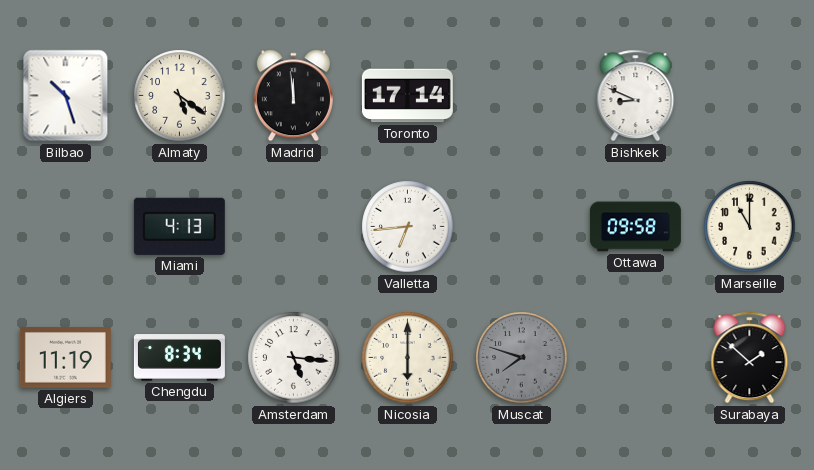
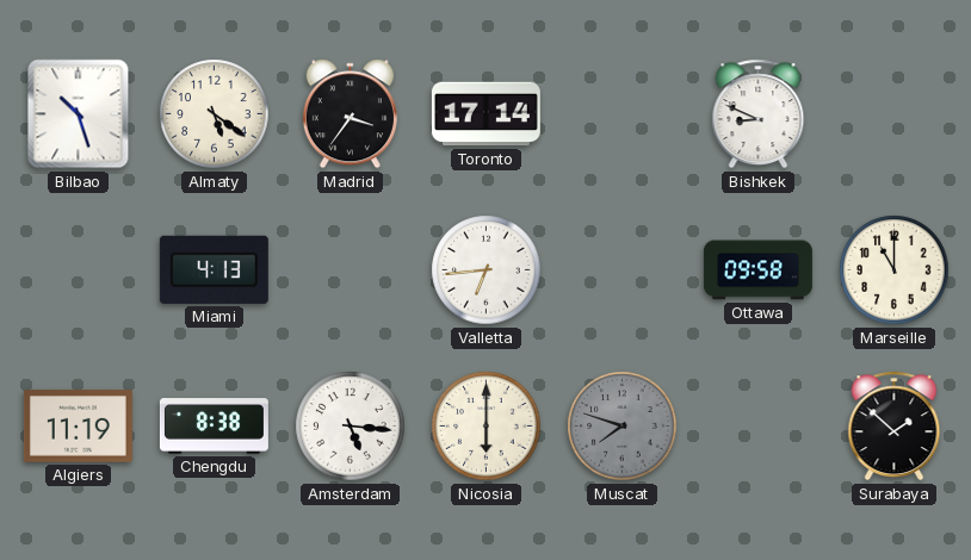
Madrid: 11:59 -> 3:36
Chengdu: 8:34 -> 8:38
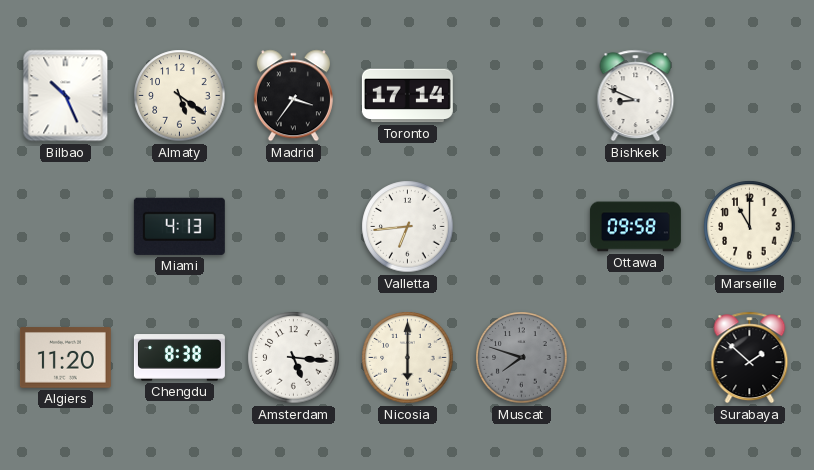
Bilbao: 10:27 -> 10:26
Algiers: 11:19 -> 11:20
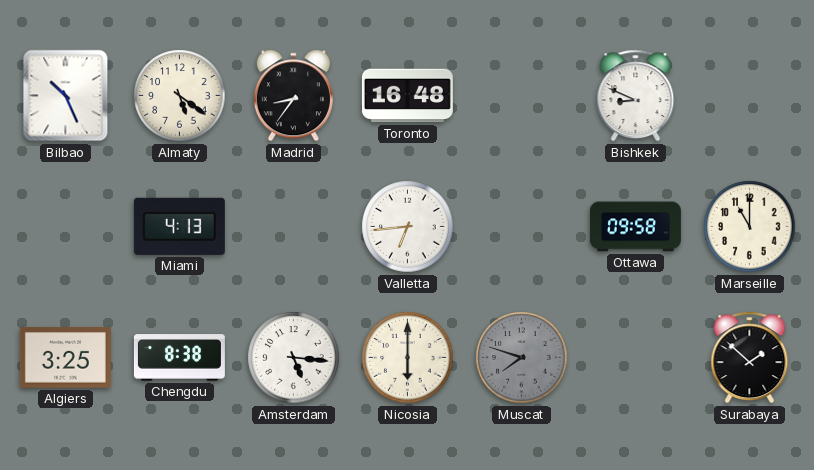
Madrid: 3:36 -> 8:36
Toronto: 17:14 -> 16:48
Algiers: 11:20 -> 3:25
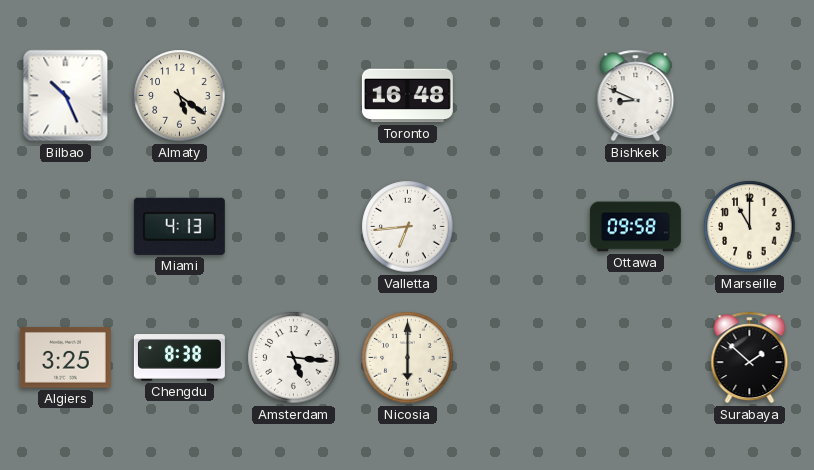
Madrid: 8:36 -> none
Muscat: 7:48 -> none
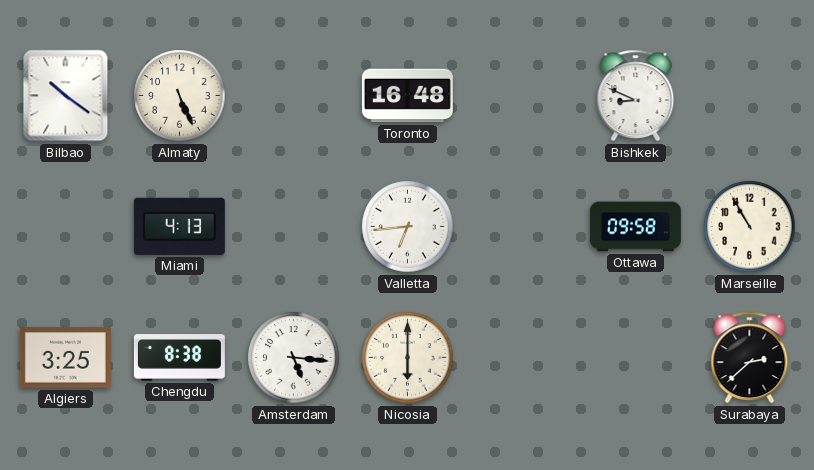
Bilbao: 10:26 -> 10:21
Almaty: 5:21 -> 5:26
Marseille: 11:00 -> 10:55
Surabaya: 1:52 -> 2:38
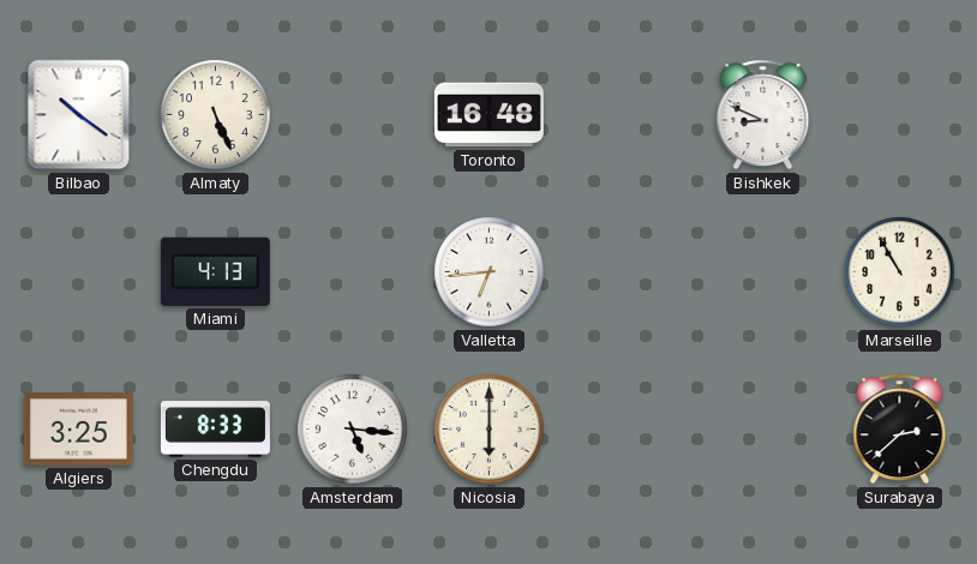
Ottawa: 09:58 -> none
Chengdu: 8:38 -> 8:33
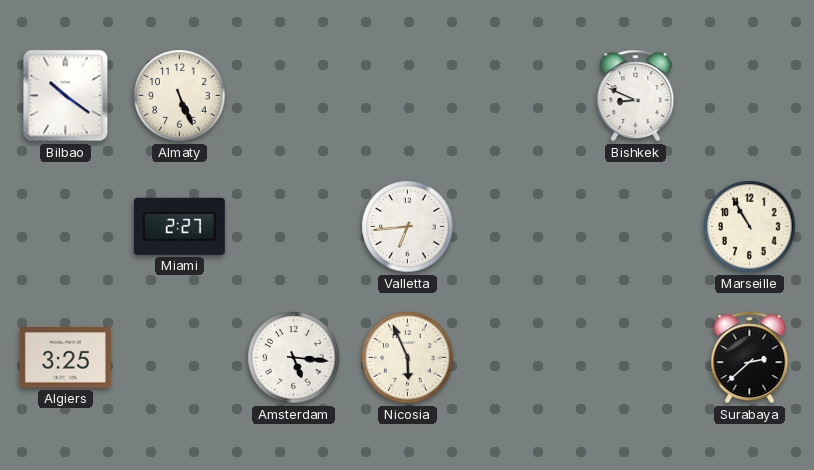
Toronto: 16:48 -> none
Miami: 4:13 -> 2:27
Chengdu: 8:33 -> none
Nicosia: 6:00 -> 5:56
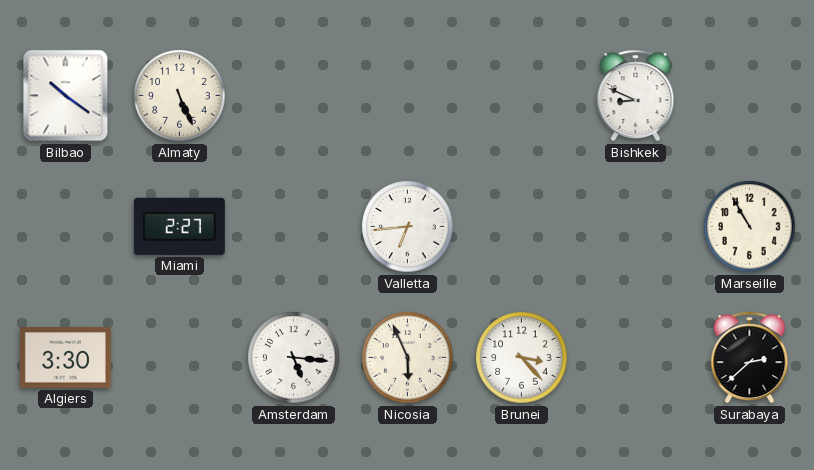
Algiers: 3:25 -> 3:30
Brunei: none -> 3:23
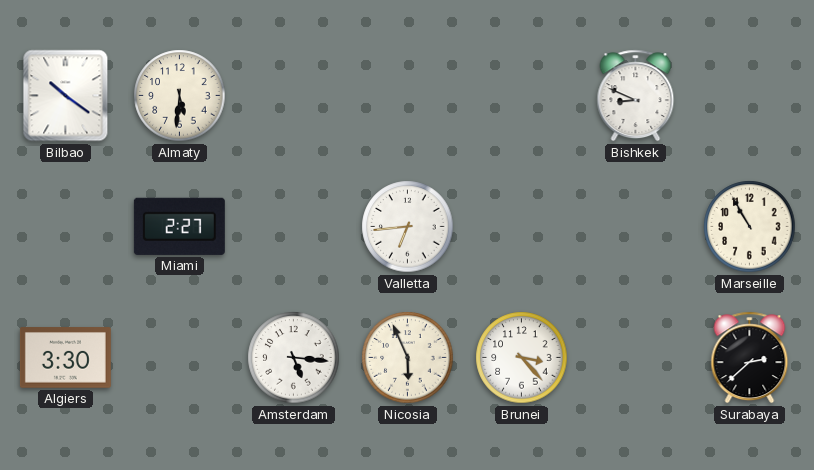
Almaty: 5:26 -> 5:31
